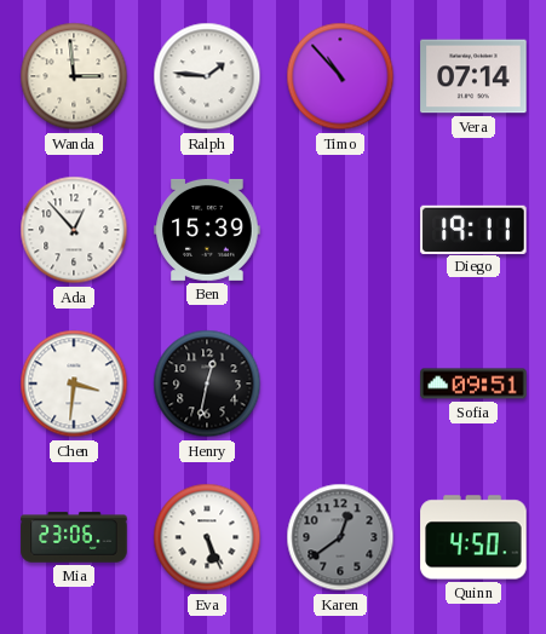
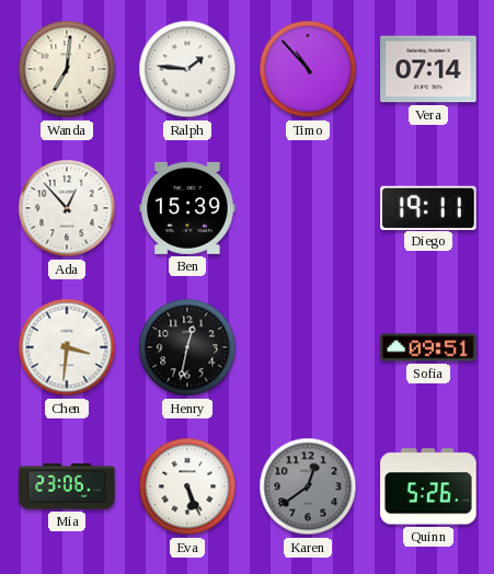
Wanda: 2:59 -> 7:01
Quinn: 4:50 -> 5:26
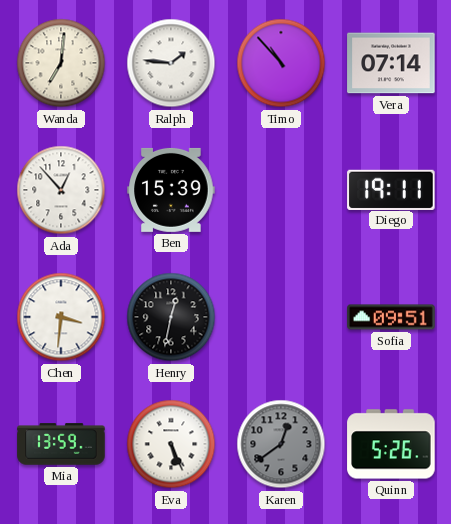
Mia: 23:06 -> 13:59
